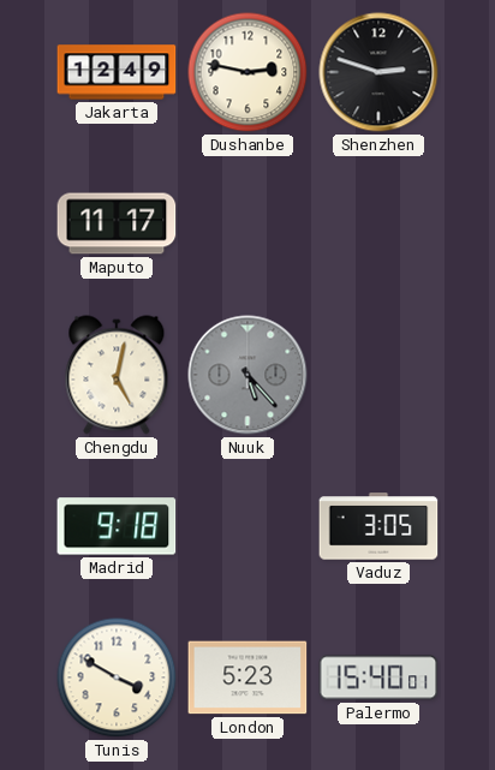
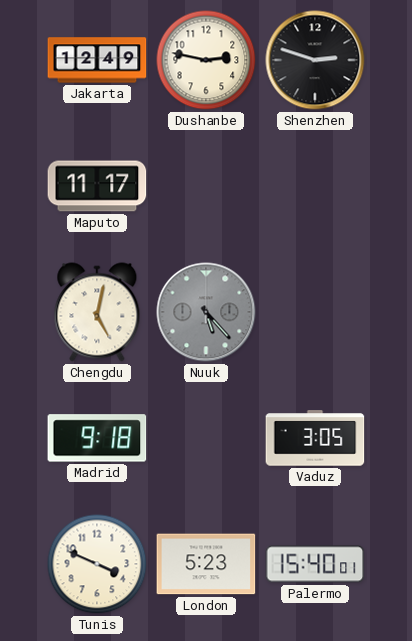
Tunis: 3:50 -> 3:49
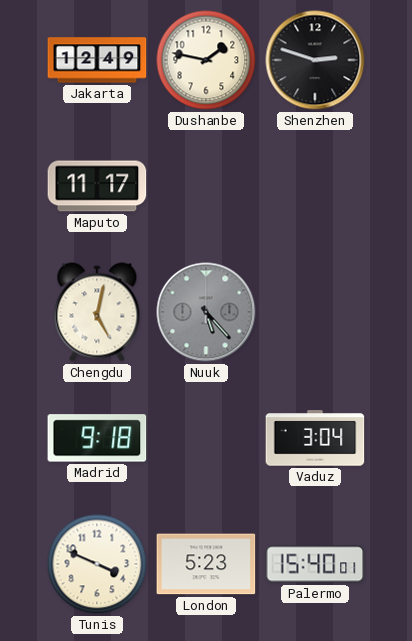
Dushanbe: 2:47 -> 1:47
Vaduz: 3:05 -> 3:04
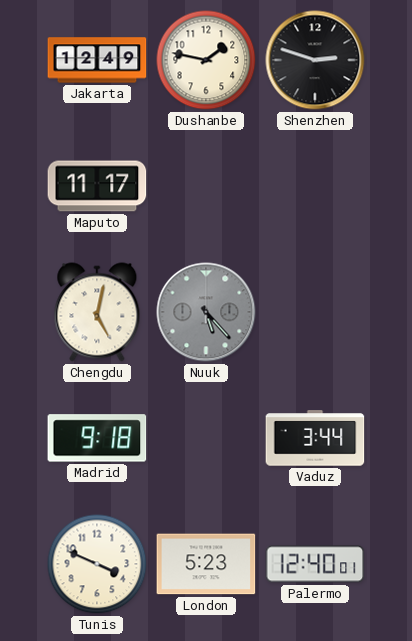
Vaduz: 3:04 -> 3:44
Palermo: 15:40 -> 12:40
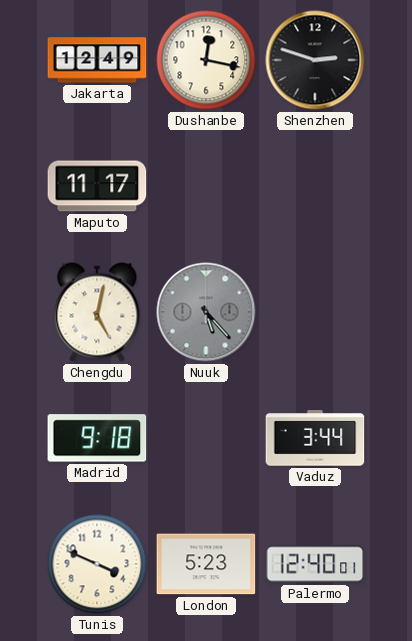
Dushanbe: 1:47 -> 12:17
